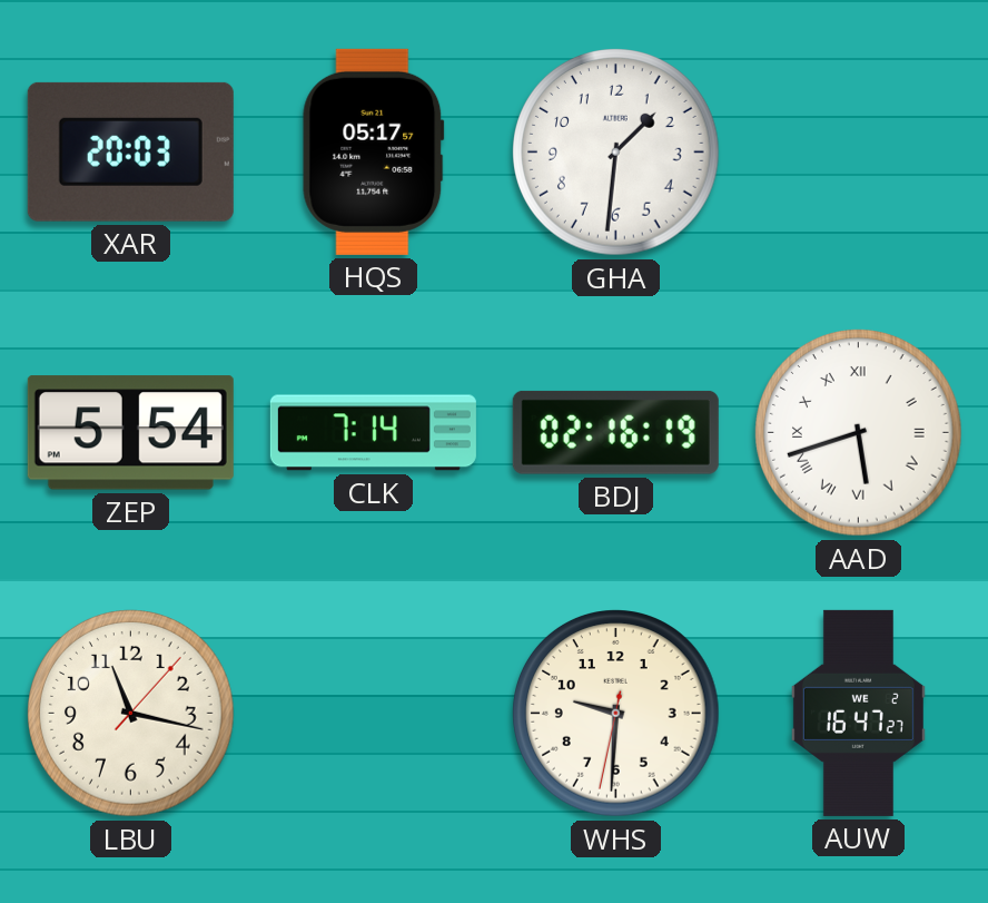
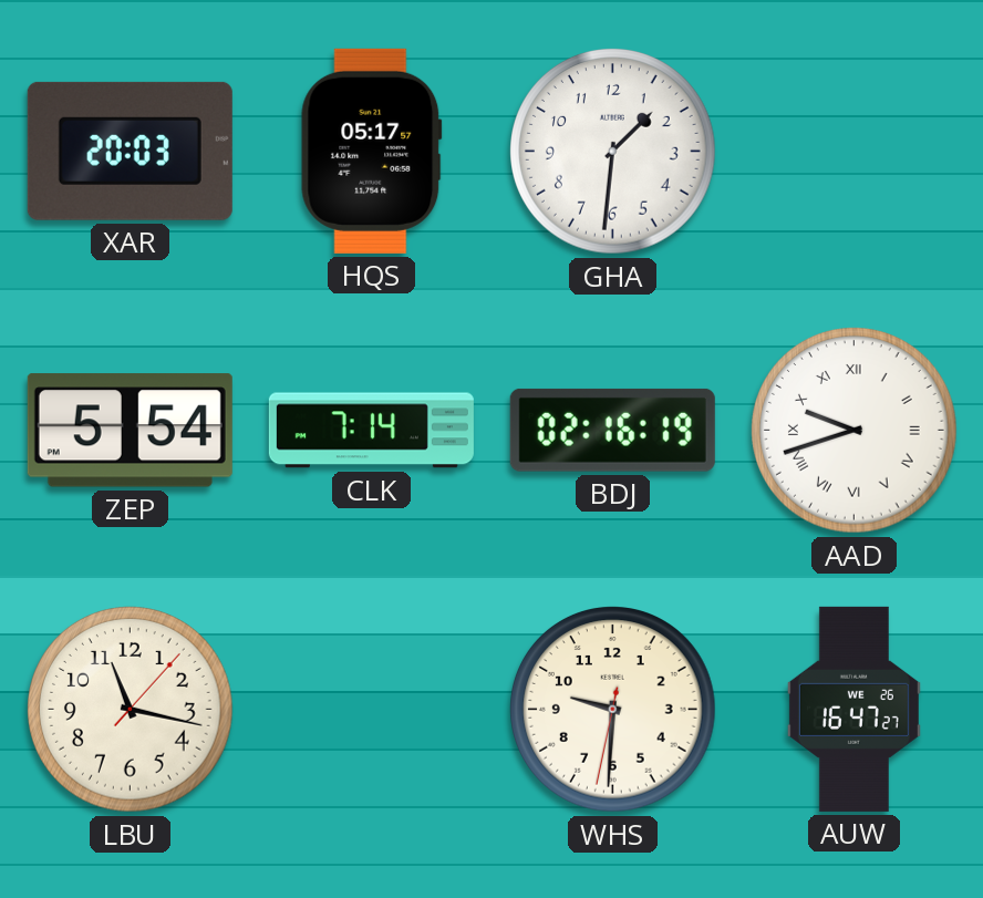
AAD: 5:42 -> 9:42
AUW date: WE 2 -> WE 26
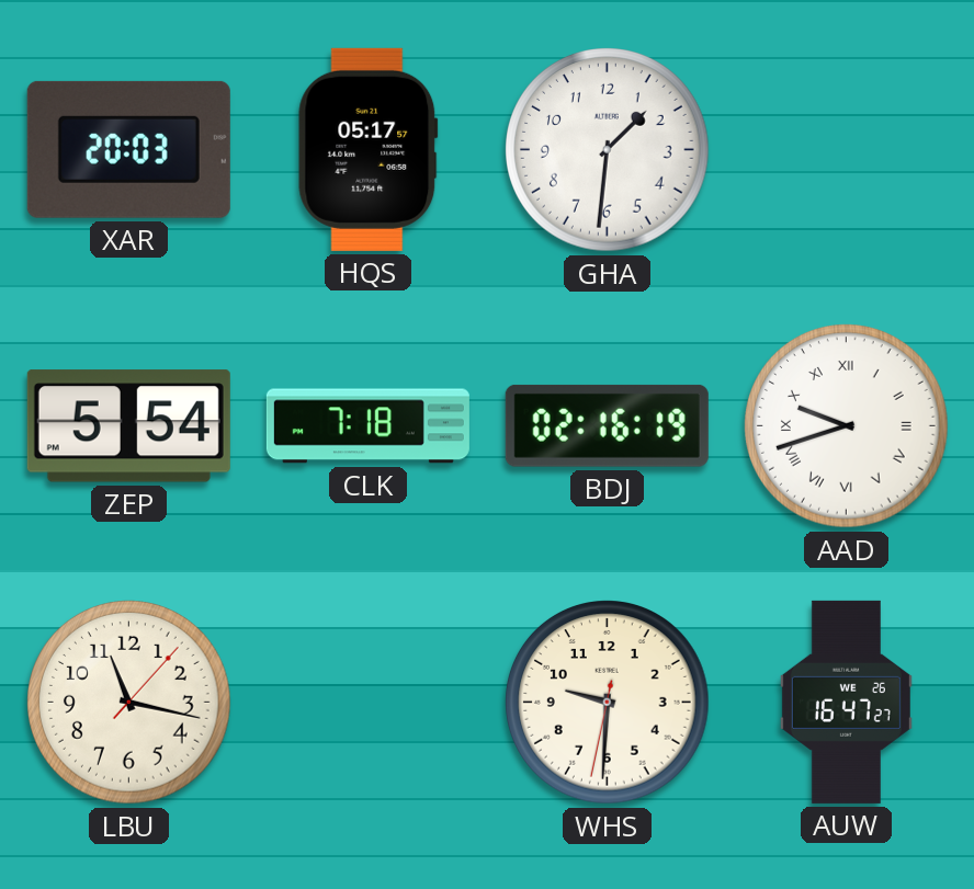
CLK: 7:14 -> 7:18
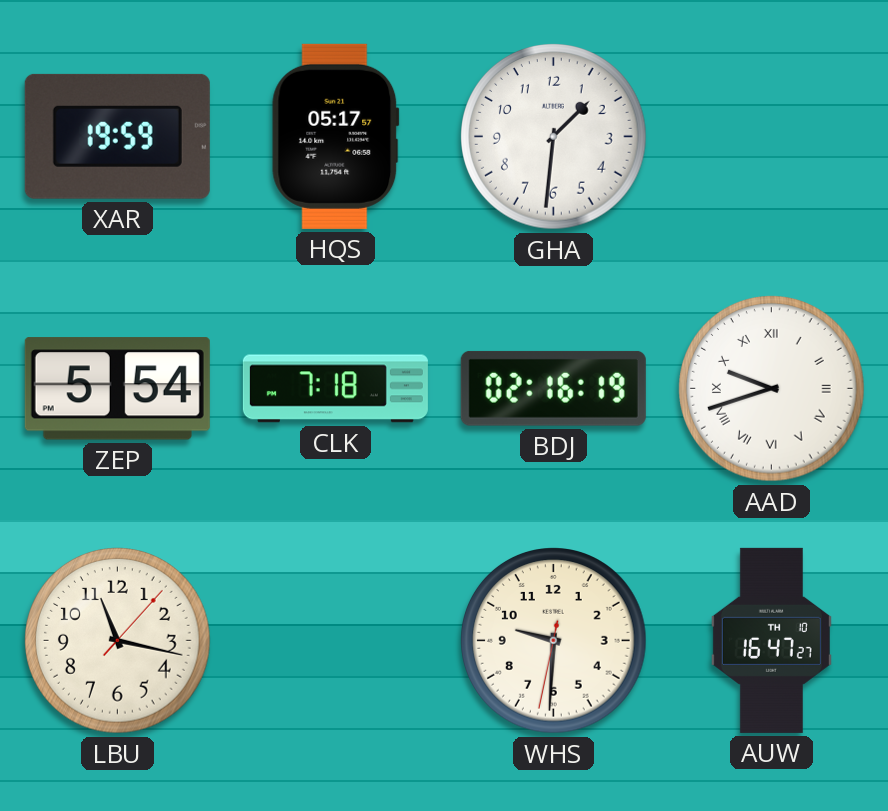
XAR: 20:03 -> 19:59
AUW date: WE 26 -> TH 10
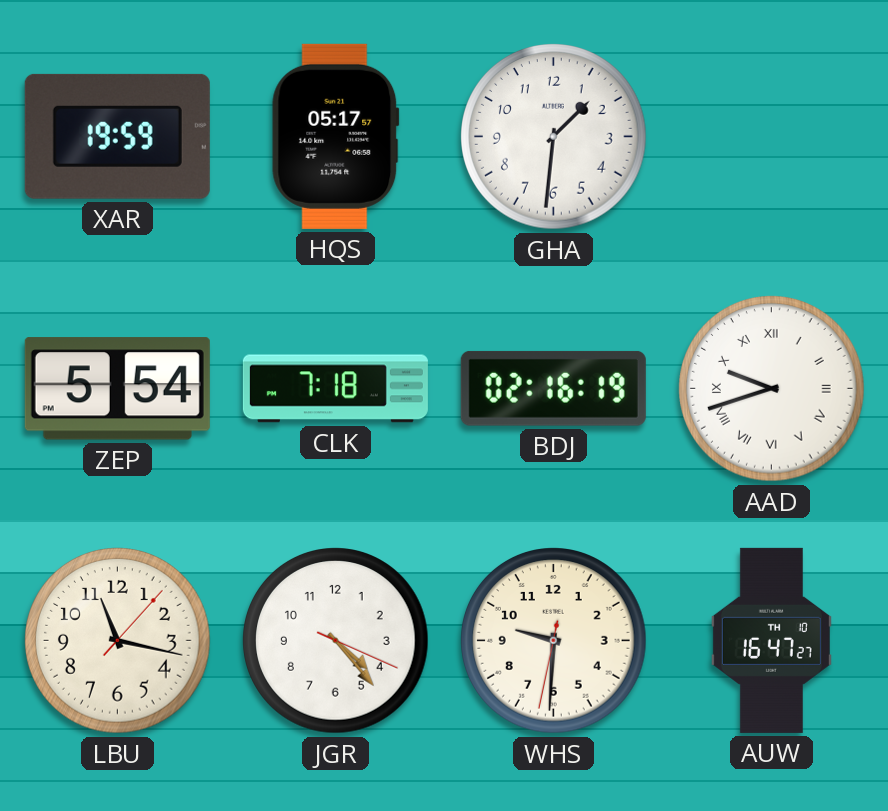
JGR: none -> 4:23
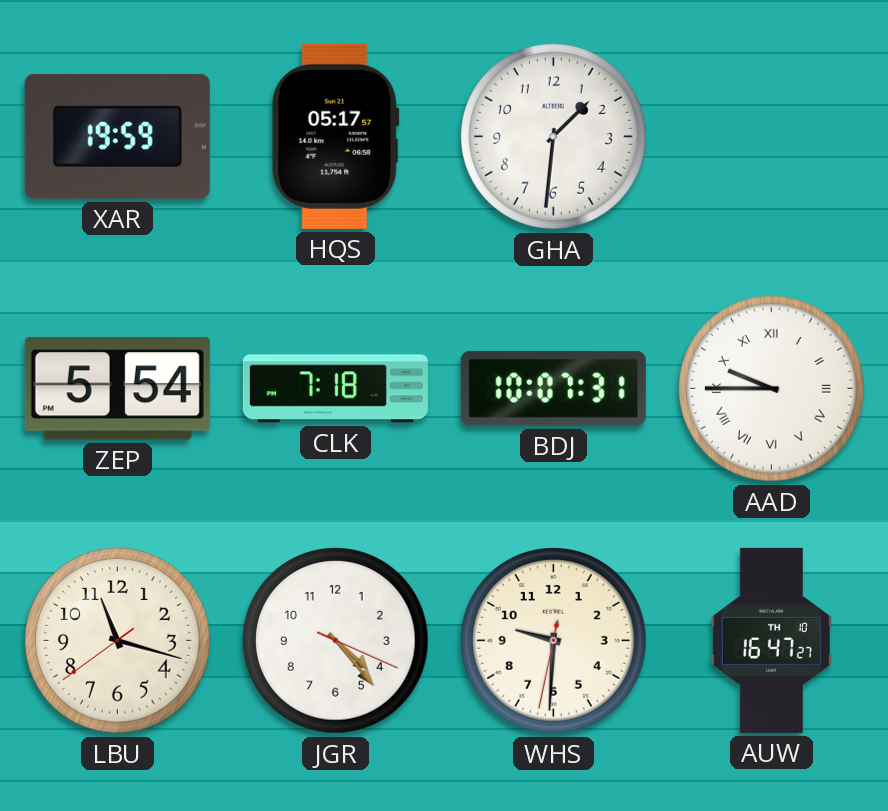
BDJ: 02:16 -> 10:07
AAD: 9:42 -> 9:45
LBU: 11:17:07 -> 11:17:39
